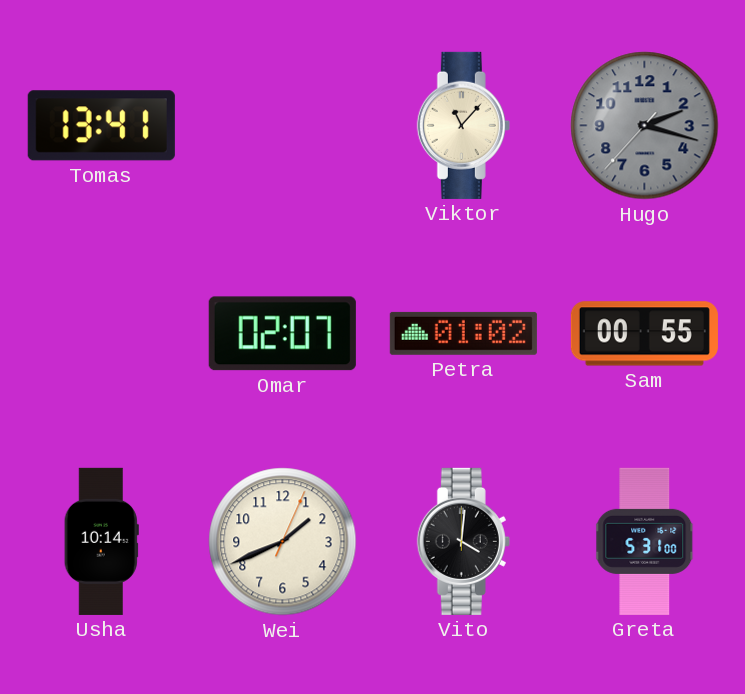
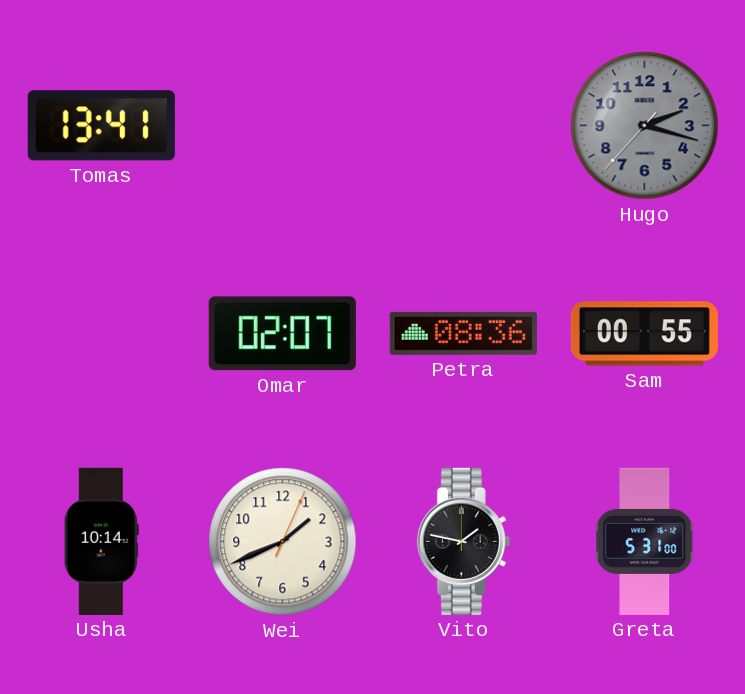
Viktor: 11:07 -> none
Petra: 01:02 -> 08:36
Vito: 4:01 -> 1:47
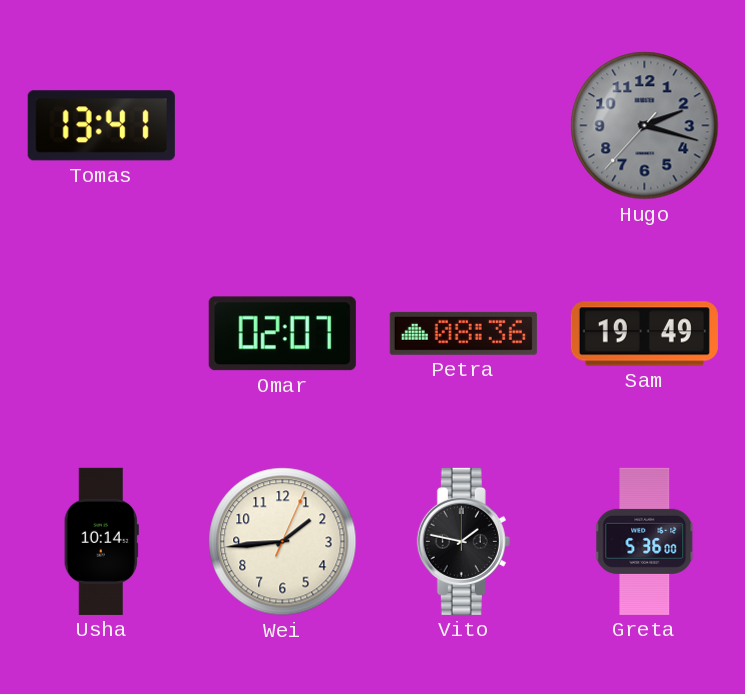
Sam: 00:55 -> 19:49
Wei: 1:41 -> 1:44
Greta: 5:31 -> 5:36
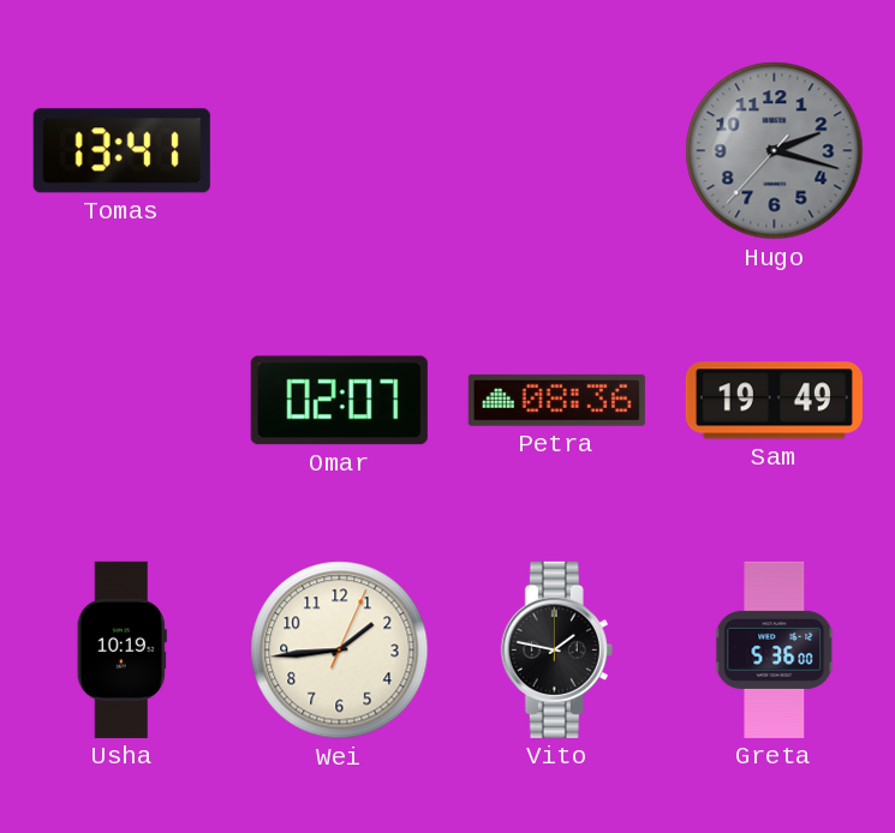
Usha: 10:14 -> 10:19
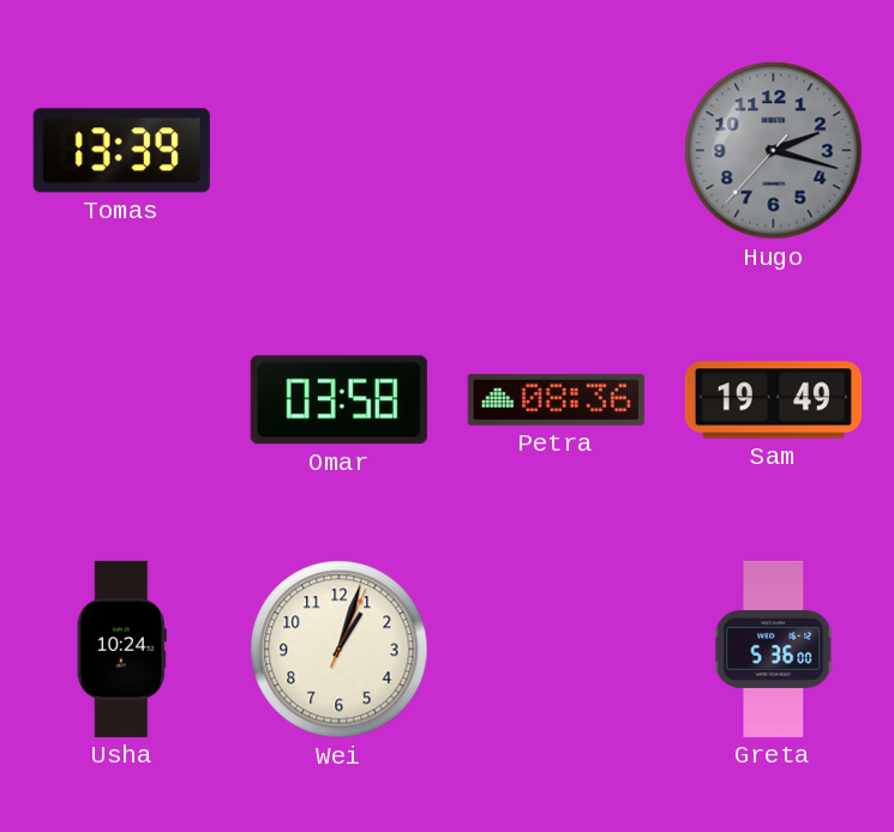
Tomas: 13:41 -> 13:39
Omar: 02:07 -> 03:58
Usha: 10:19 -> 10:24
Wei: 1:44 -> 1:03
Vito: 1:47 -> none
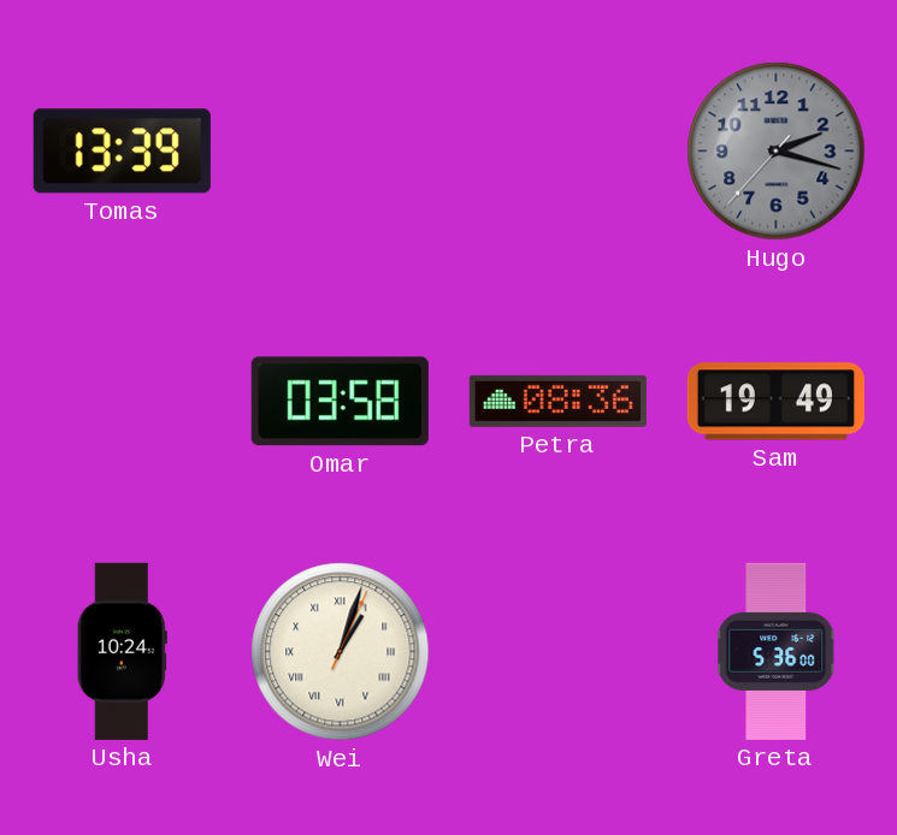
Wei numerals: Arabic -> Roman
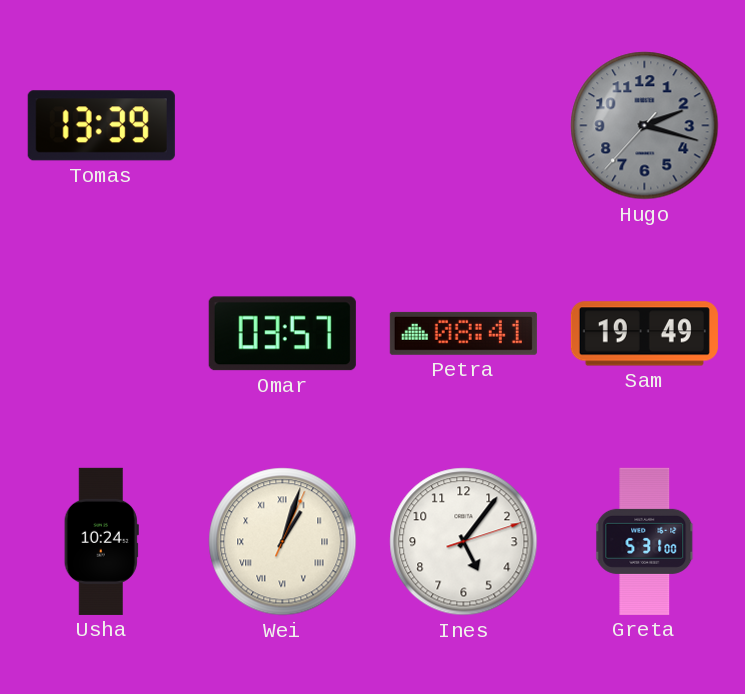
Omar: 03:58 -> 03:57
Petra: 08:36 -> 08:41
Ines: none -> 5:06
Greta: 5:36 -> 5:31
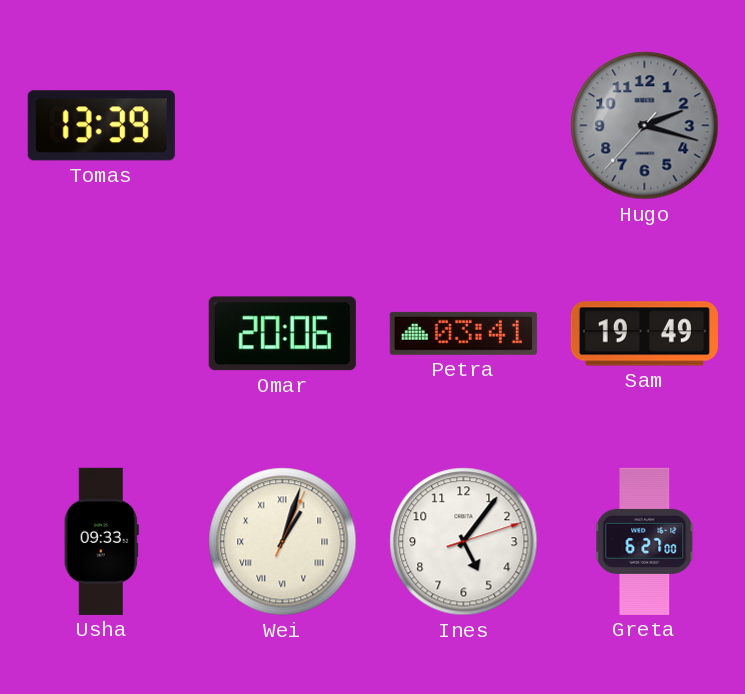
Omar: 03:57 -> 20:06
Petra: 08:41 -> 03:41
Usha: 10:24 -> 09:33
Greta: 5:31 -> 6:27
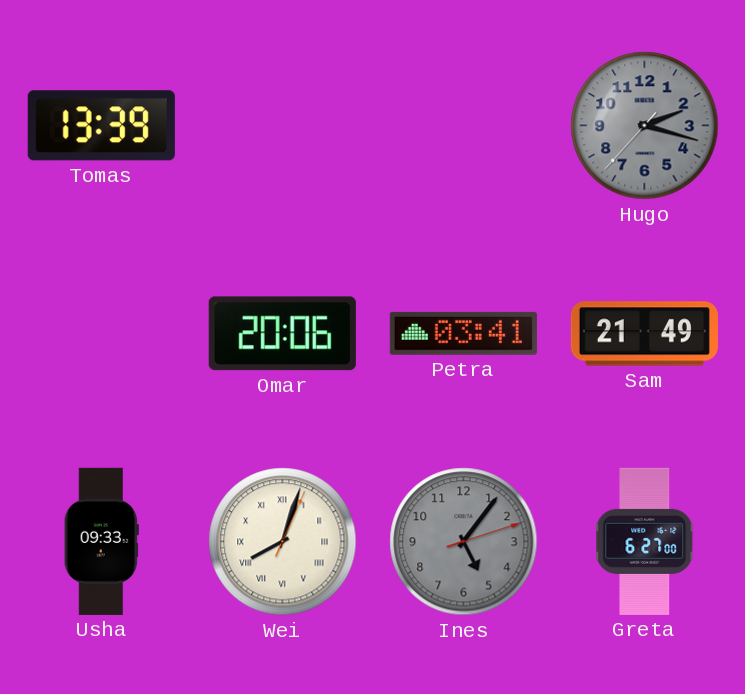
Sam: 19:49 -> 21:49
Wei: 1:03 -> 8:03
Ines dial: white -> grey
